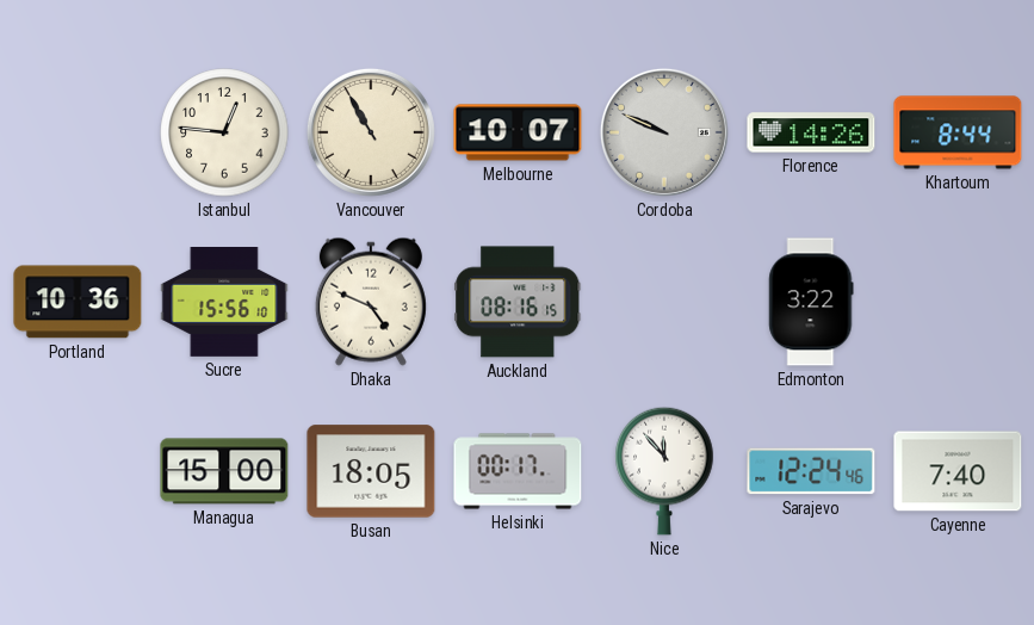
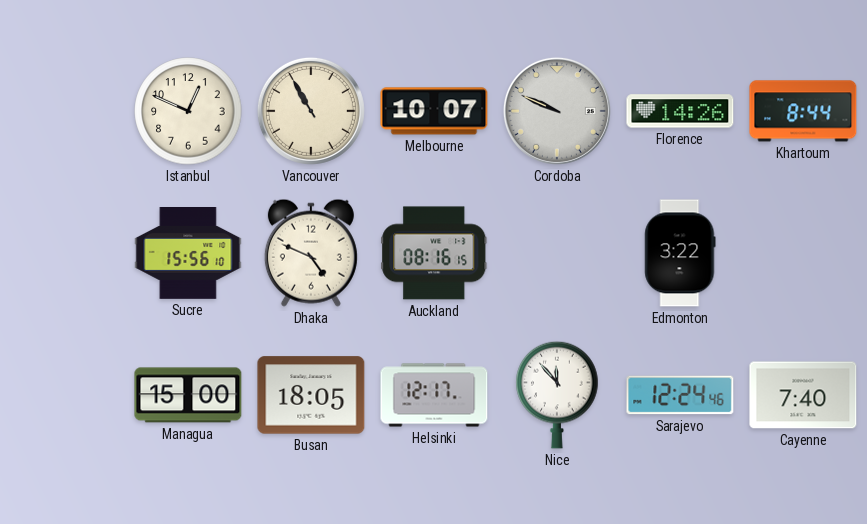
Istanbul: 12:46 -> 12:49
Portland: 10:36 -> none
Helsinki: 00:17 -> 12:17
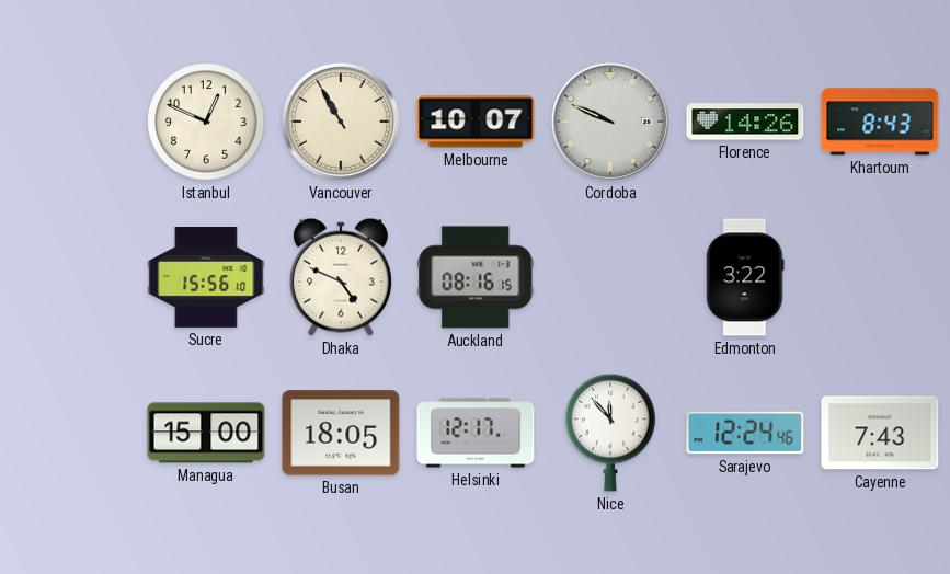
Khartoum: 8:44 -> 8:43
Cayenne: 7:40 -> 7:43
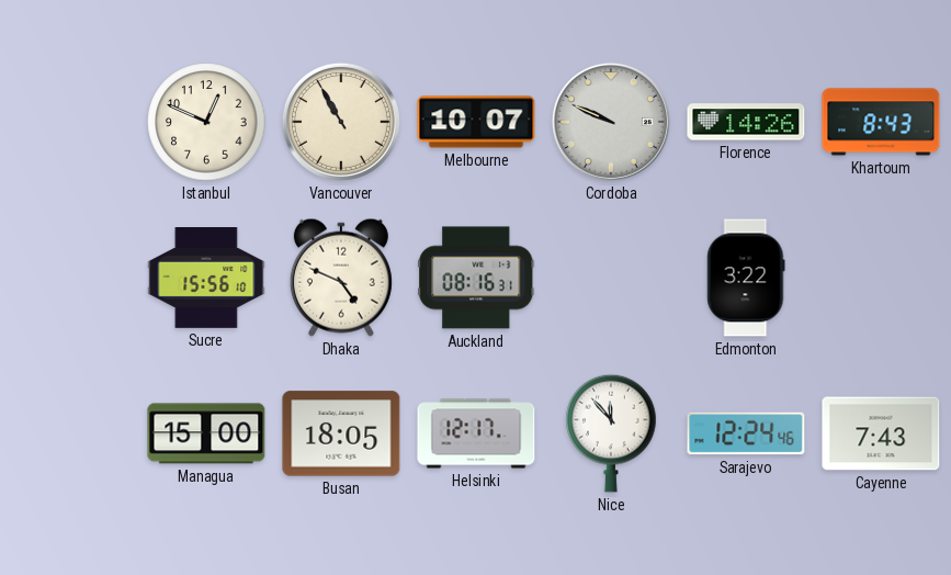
Auckland: 08:16:15 -> 08:16:31
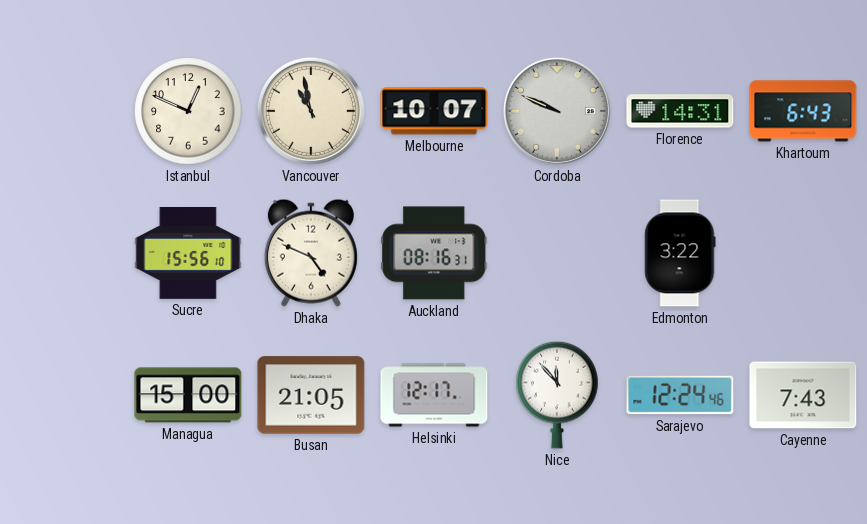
Vancouver: 10:55 -> 10:58
Florence: 14:26 -> 14:31
Khartoum: 8:43 -> 6:43
Busan: 18:05 -> 21:05
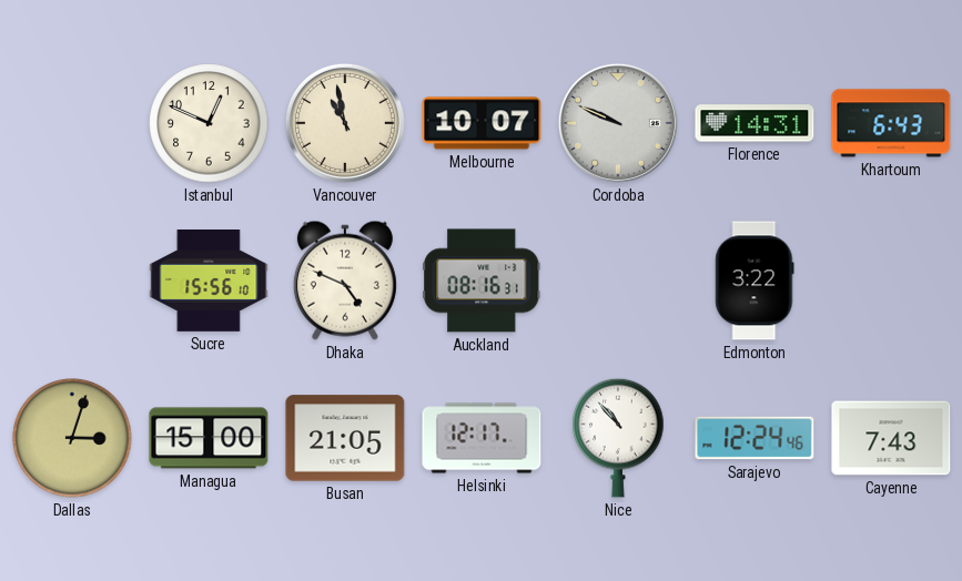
Dallas: none -> 3:03
Nice: 11:53 -> 10:53
